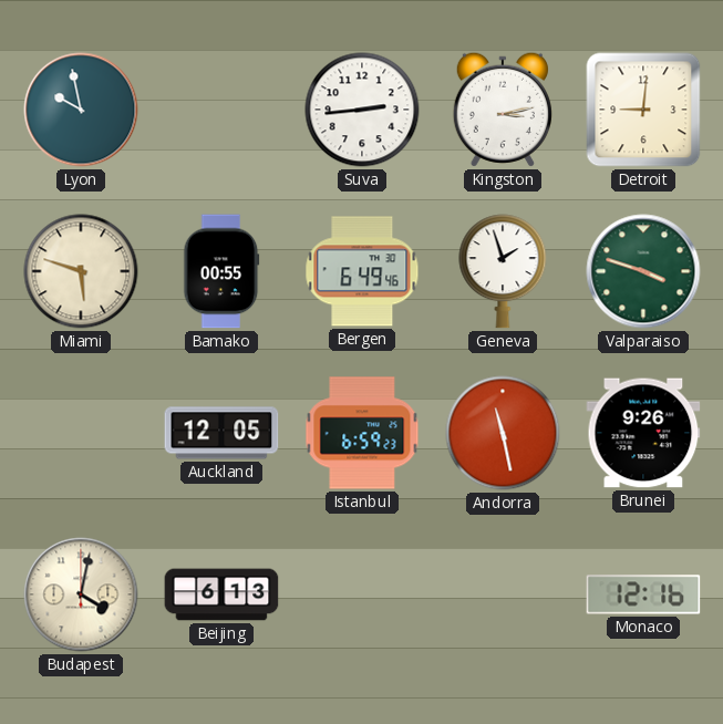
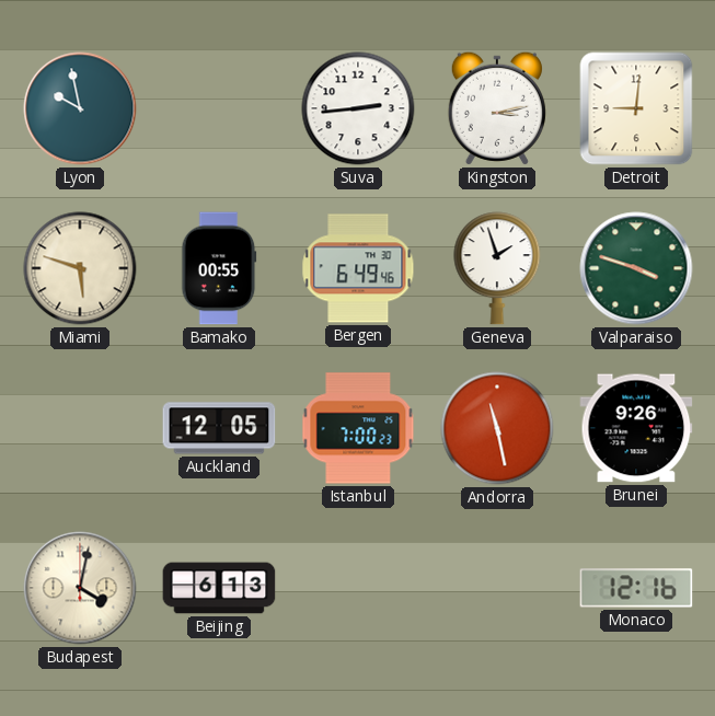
Istanbul: 6:59 -> 7:00
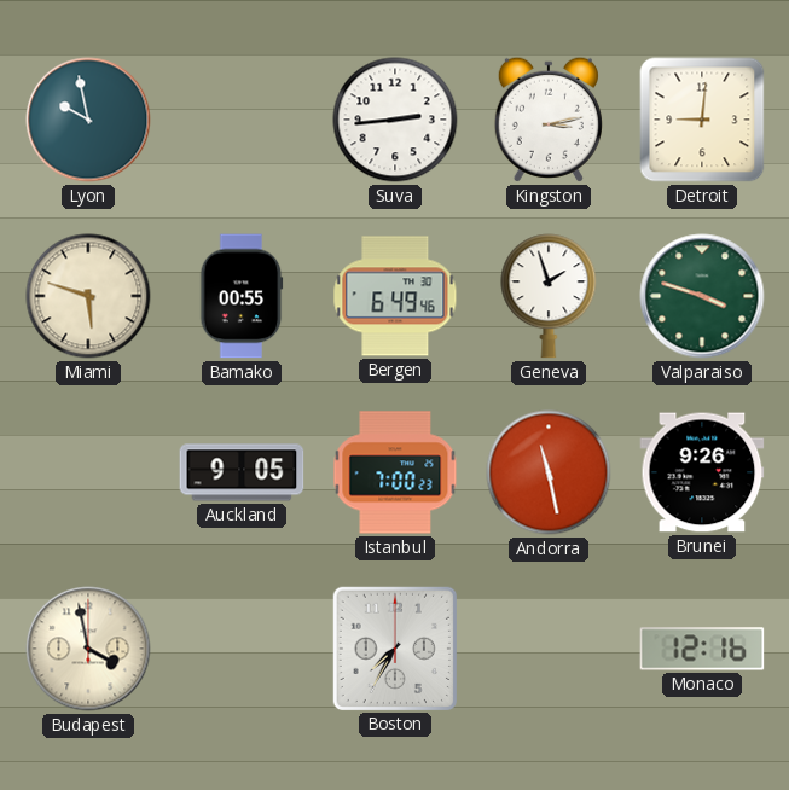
Auckland: 12:05 -> 9:05
Budapest: 4:02 -> 3:58
Beijing: 6:13 -> none
Boston: none -> 7:35
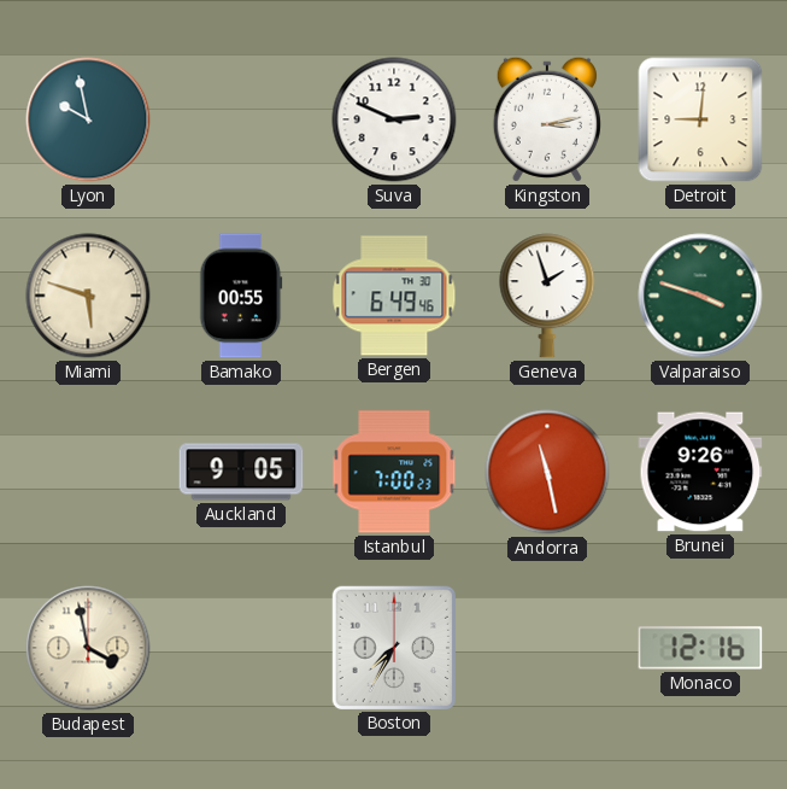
Suva: 2:44 -> 2:49
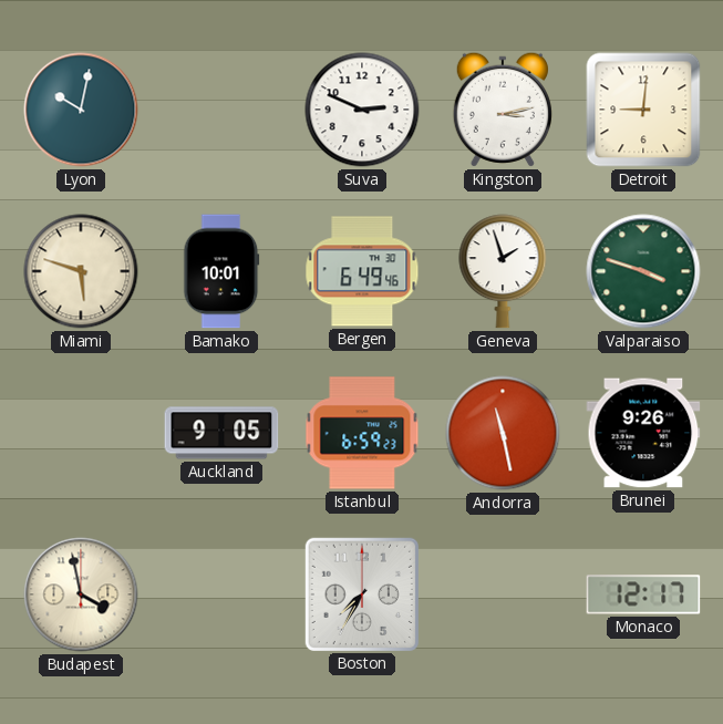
Lyon: 9:58 -> 10:02
Bamako: 00:55 -> 10:01
Istanbul: 7:00 -> 6:59
Monaco: 12:16 -> 12:17
